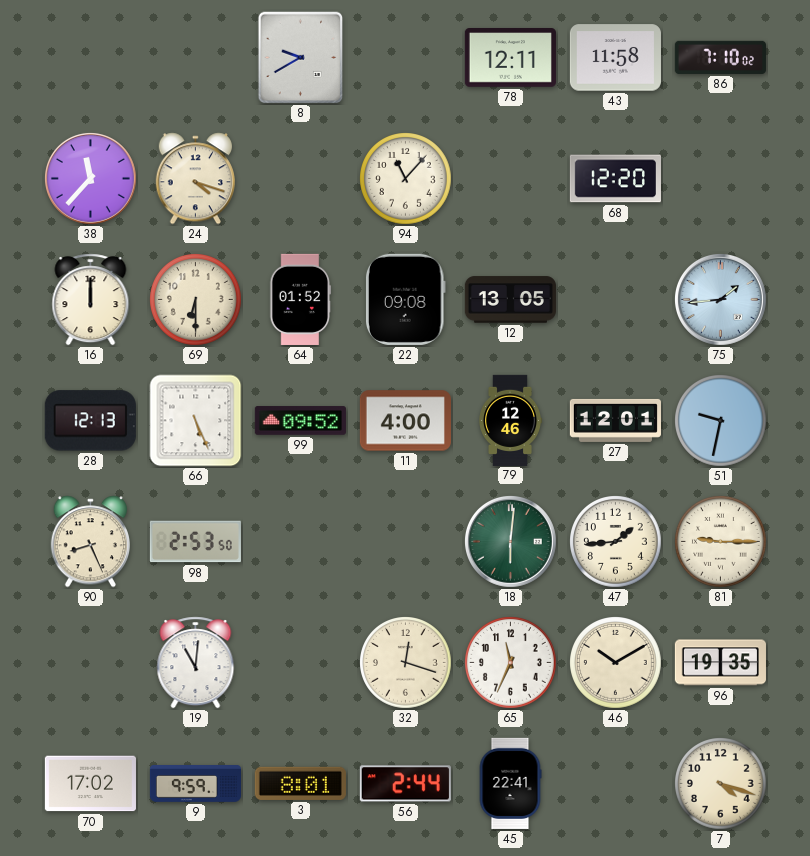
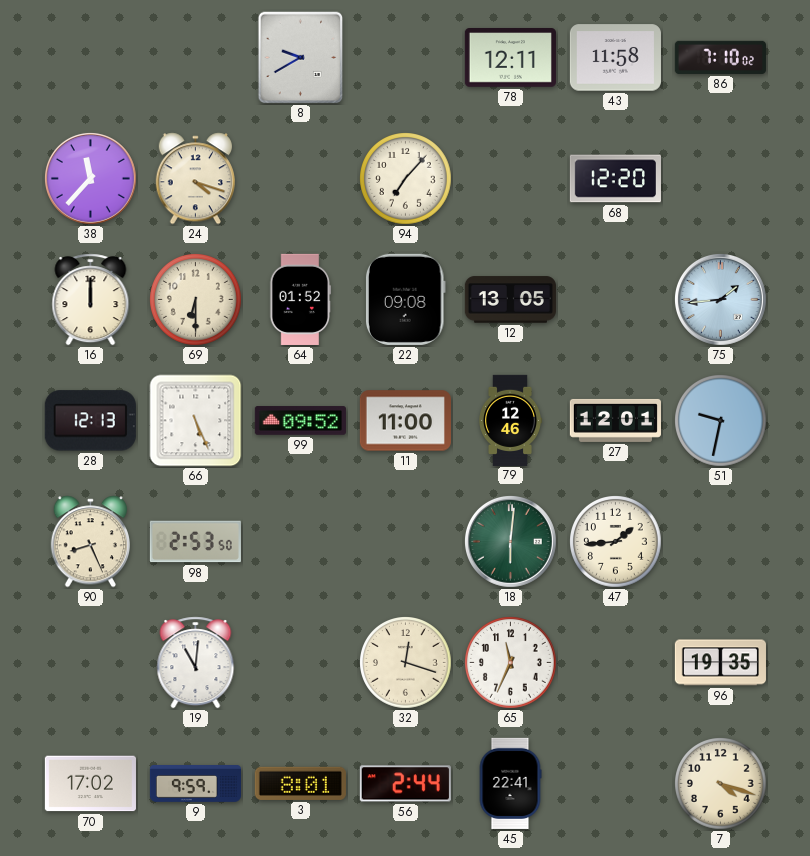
94: 11:07 -> 7:07
11: 4:00 -> 11:00
81: 9:15 -> none
46: 10:10 -> none
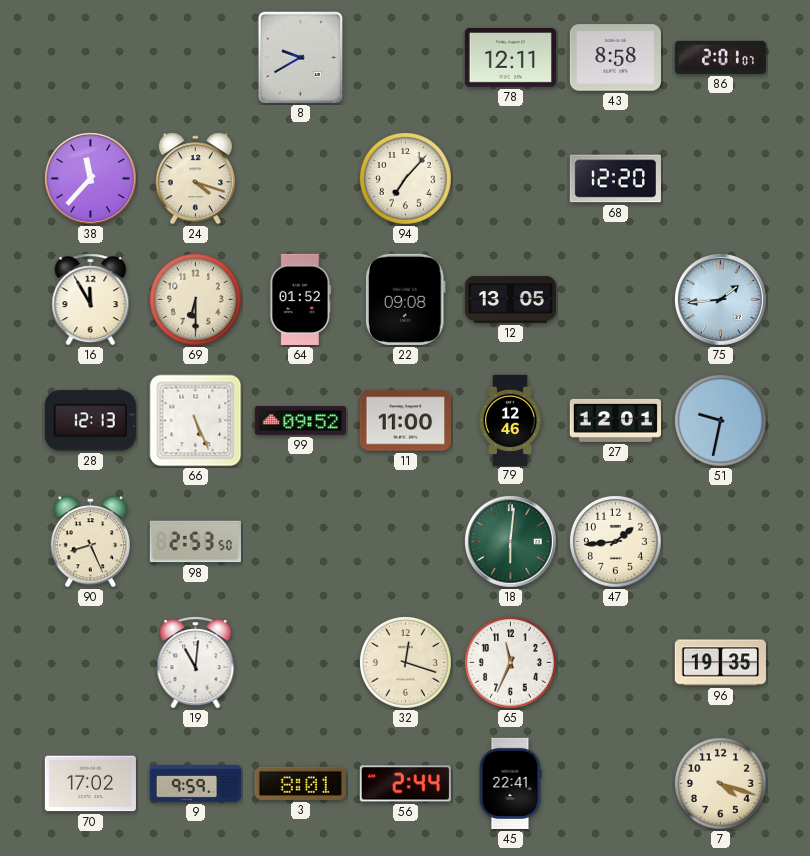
43: 11:58 -> 8:58
86: 7:10 -> 2:01
16: 12:00 -> 11:55
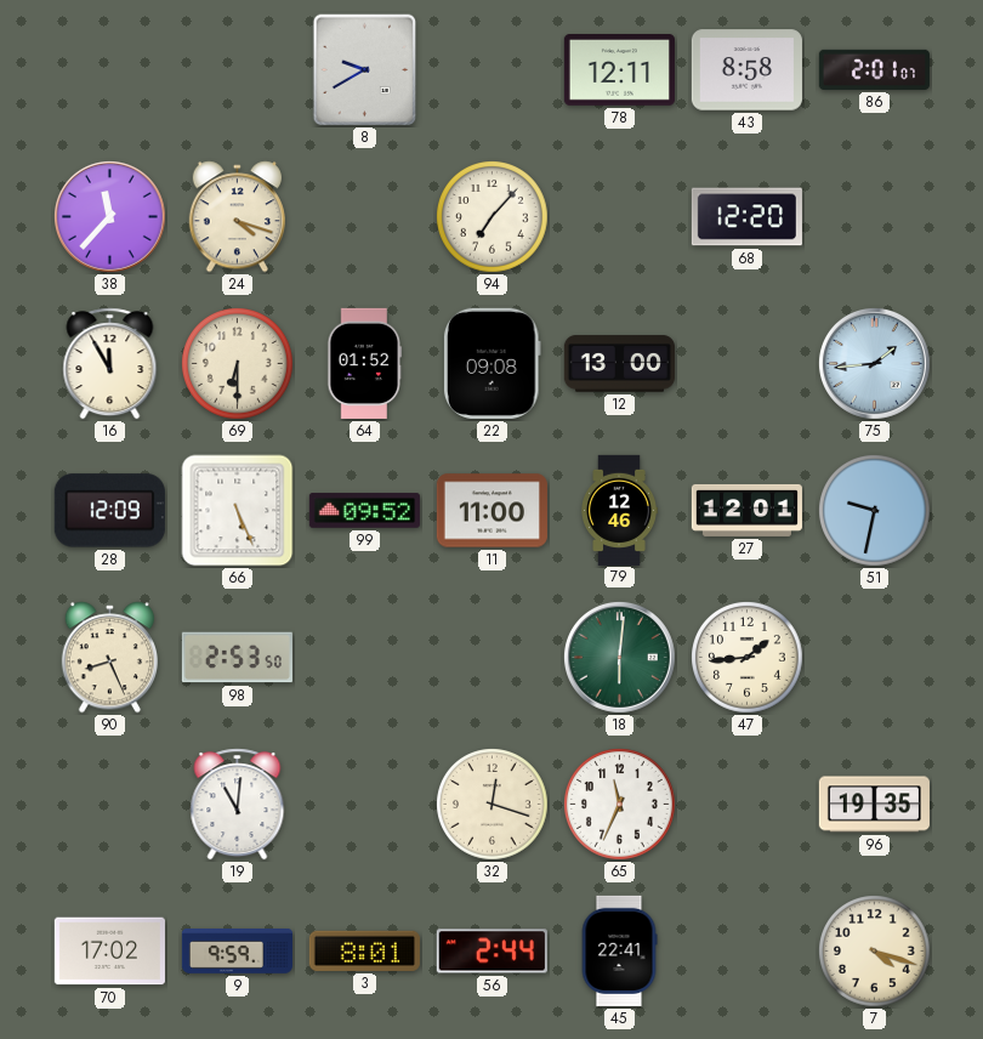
12: 13:05 -> 13:00
28: 12:13 -> 12:09
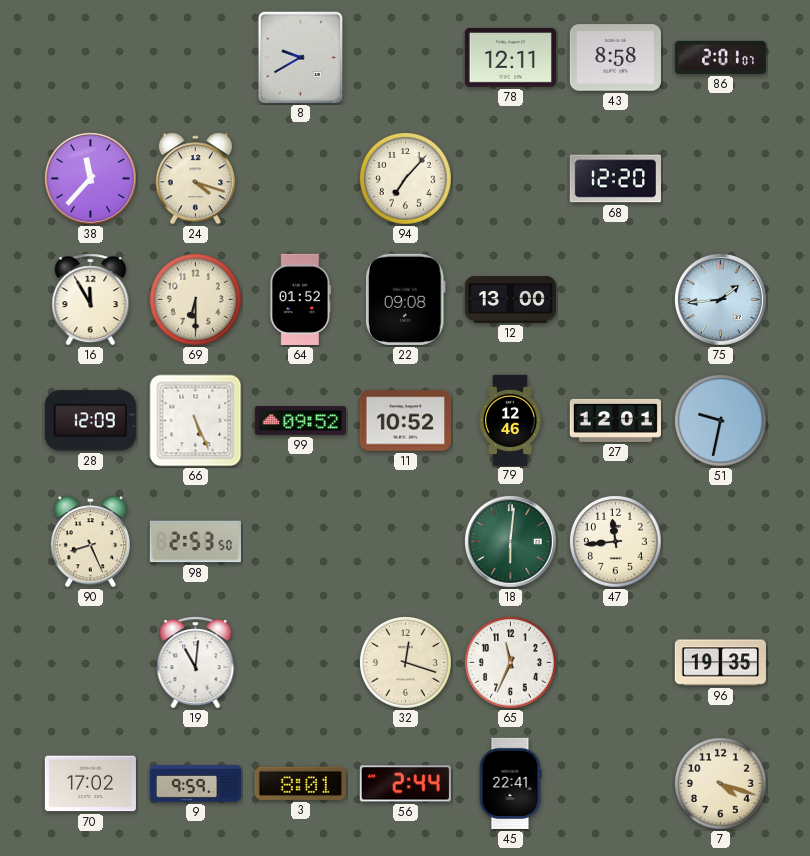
11: 11:00 -> 10:52
47: 1:44 -> 11:44
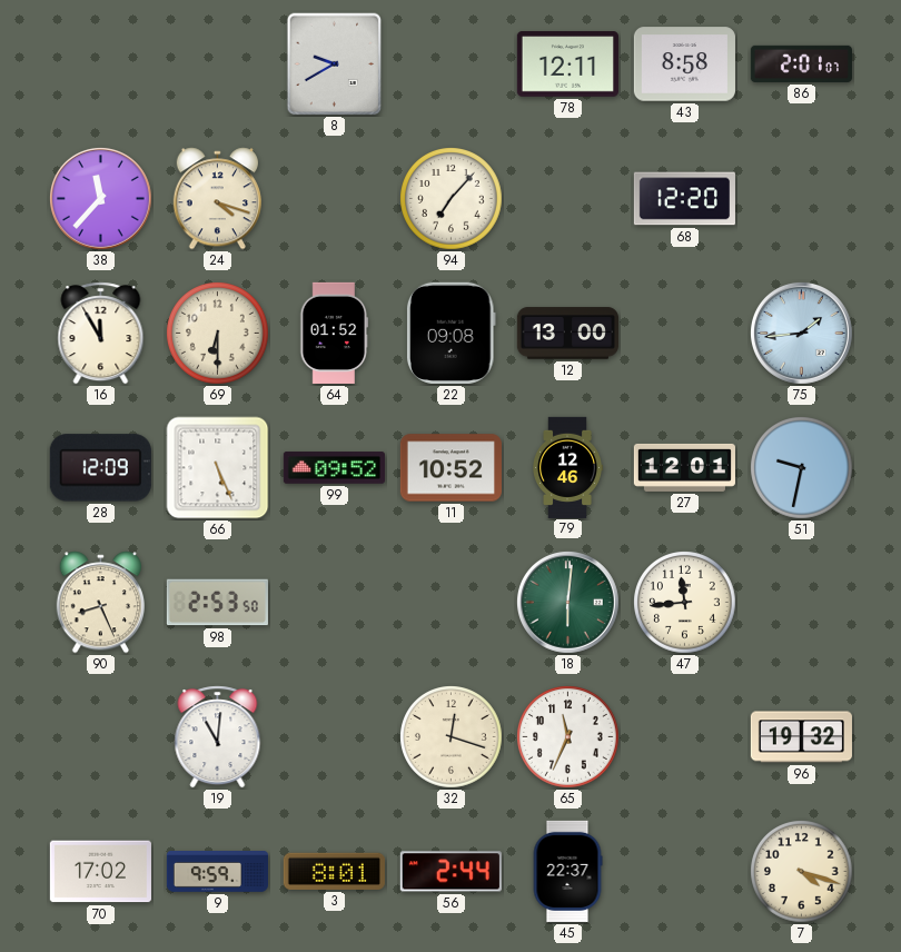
96: 19:35 -> 19:32
45: 22:41 -> 22:37
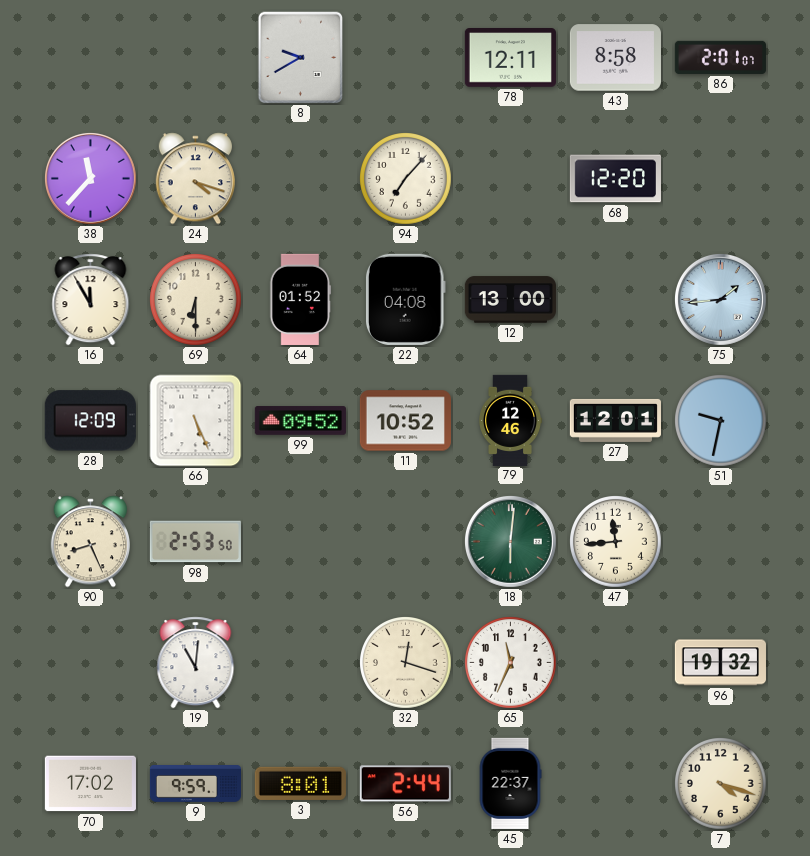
22: 09:08 -> 04:08
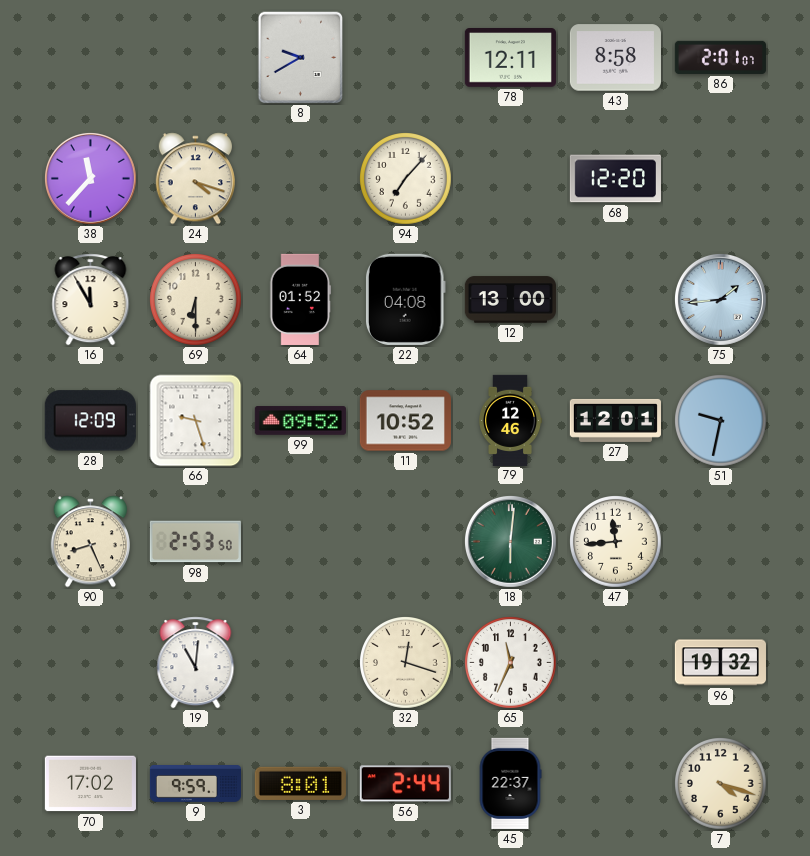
66: 5:26 -> 9:27
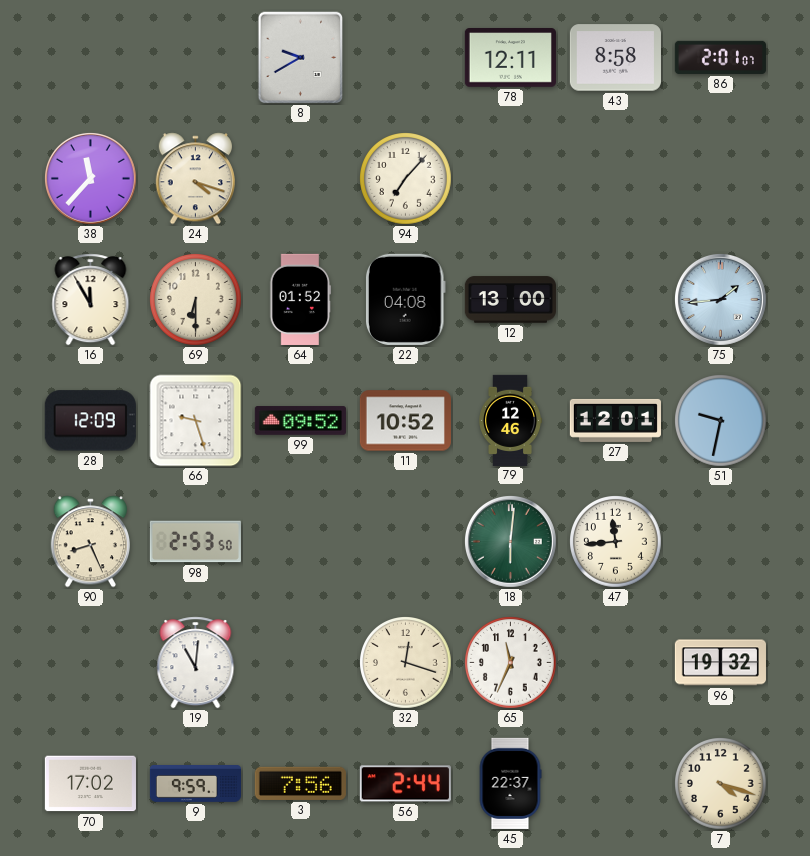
68: 12:20 -> none
3: 8:01 -> 7:56
